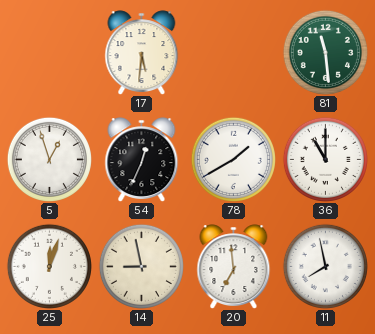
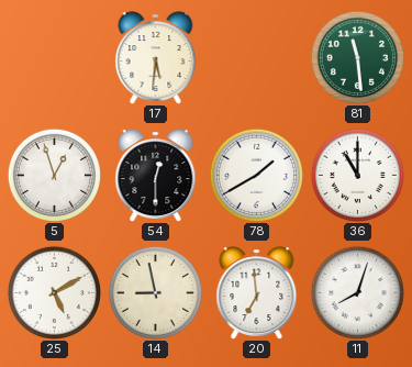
54: 12:34 -> 12:30
25: 12:03 -> 5:10
11: 7:58 -> 8:03
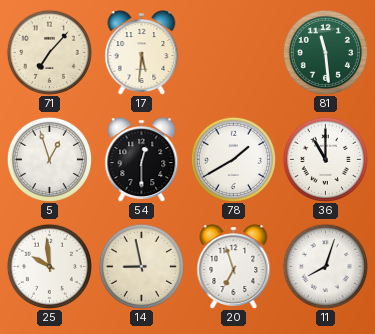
71: none -> 7:07
25: 5:10 -> 9:59
20: 6:59 -> 6:57
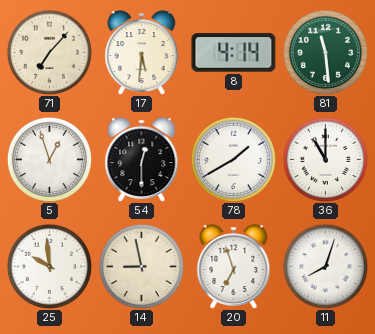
8: none -> 4:14
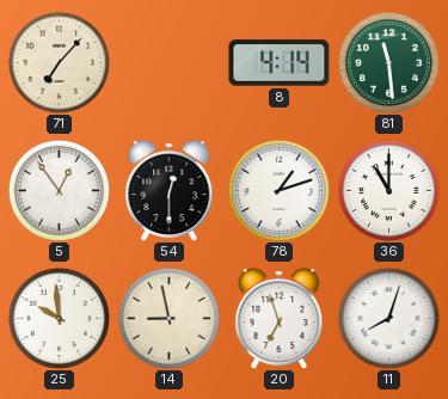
17: 5:31 -> none
5: 12:57 -> 12:54
78: 1:40 -> 1:12
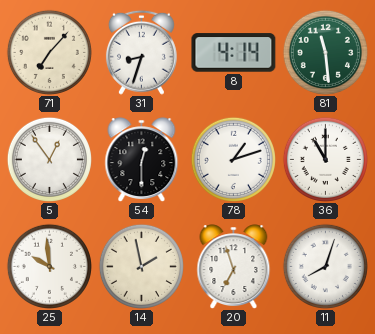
31: none -> 8:33
14: 8:58 -> 1:58
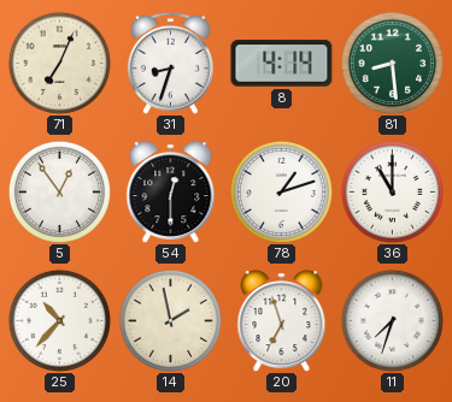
71: 7:07 -> 7:04
81: 11:29 -> 8:29
25: 9:59 -> 10:37
11: 8:03 -> 7:33
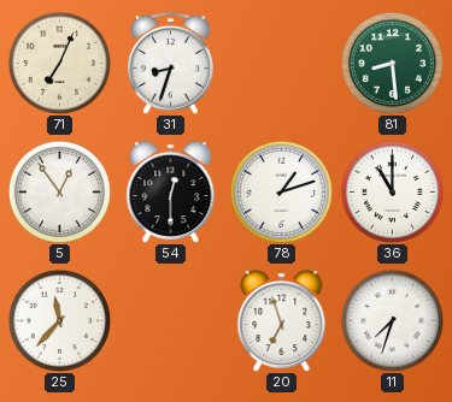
8: 4:14 -> none
25: 10:37 -> 11:37
14: 1:58 -> none
